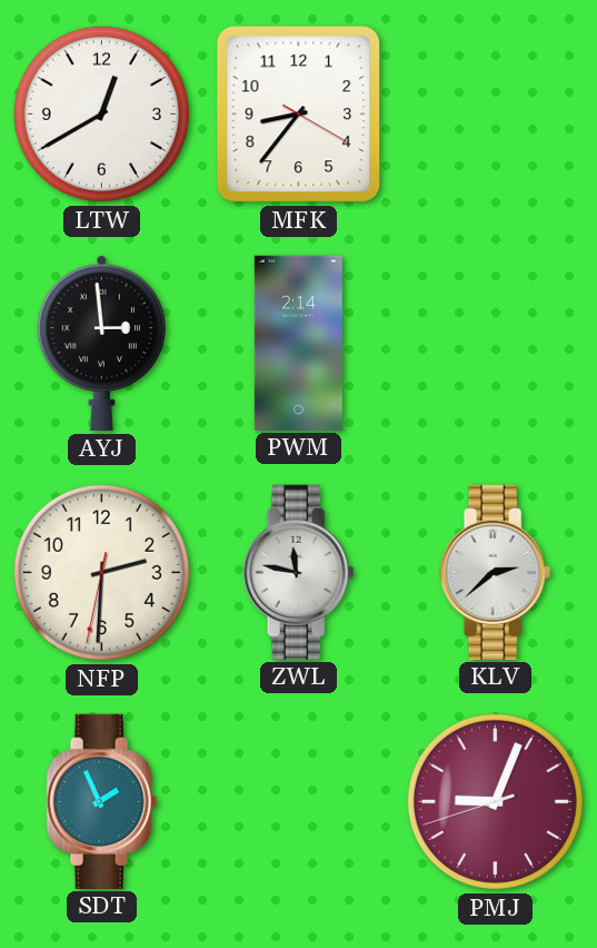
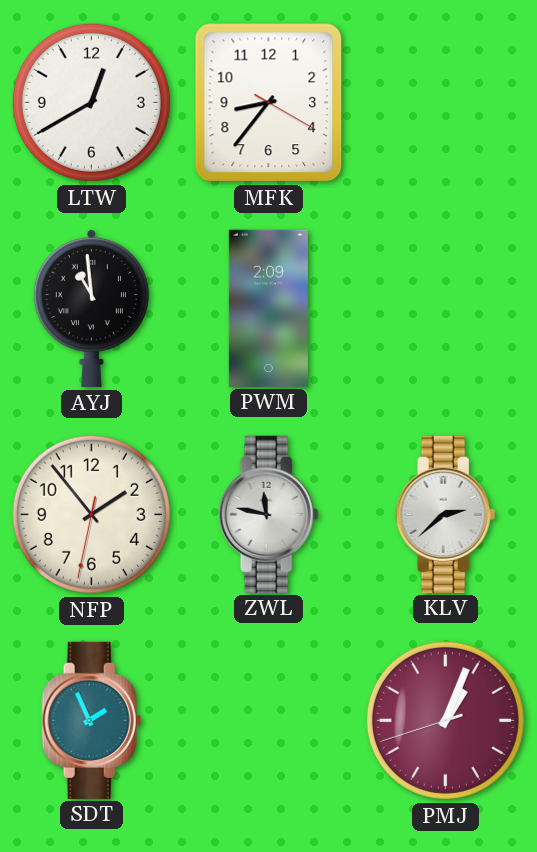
AYJ: 2:59 -> 10:59
PWM: 2:14 -> 2:09
NFP: 2:30 -> 1:53
PMJ: 9:03 -> 1:03
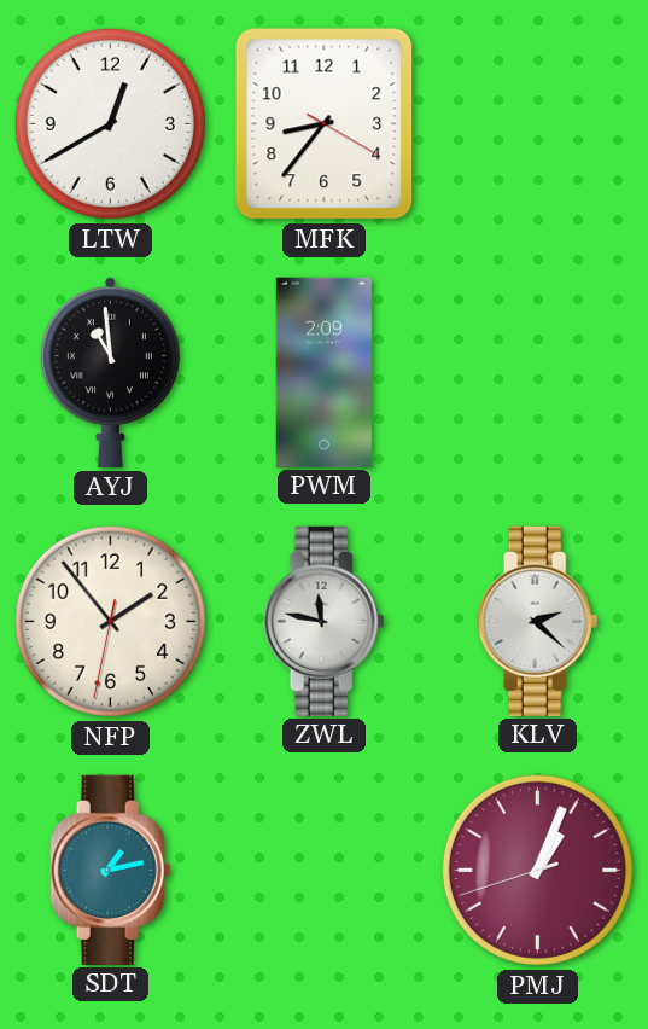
KLV: 2:38 -> 2:22
SDT: 1:56 -> 1:13
